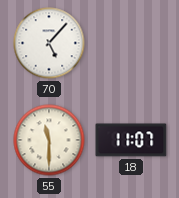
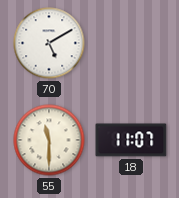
70: 5:07 -> 5:10
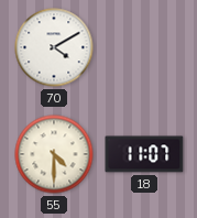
70: 5:10 -> 4:10
55: 11:30 -> 4:30
